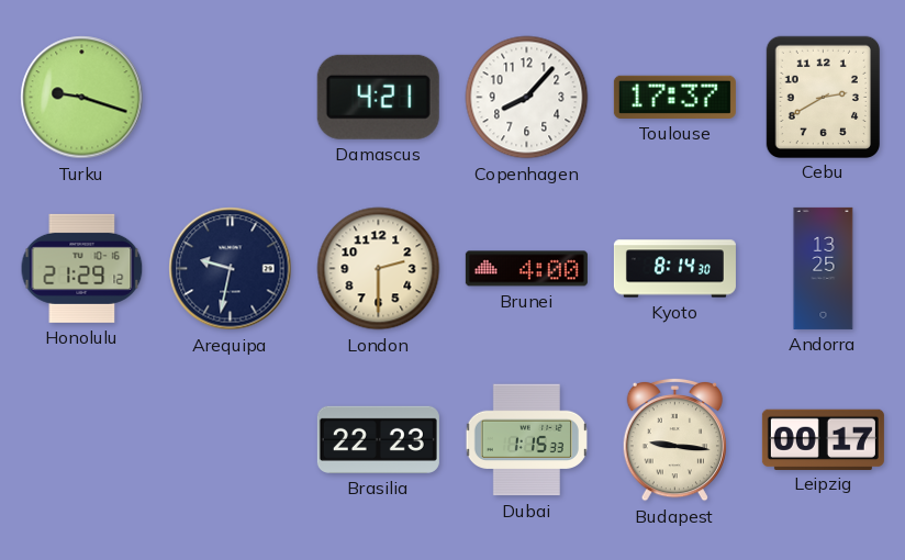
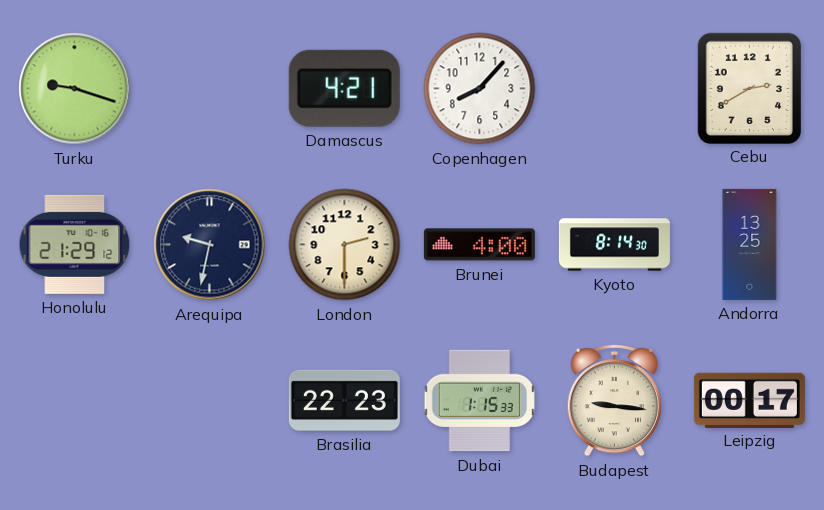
Toulouse: 17:37 -> none
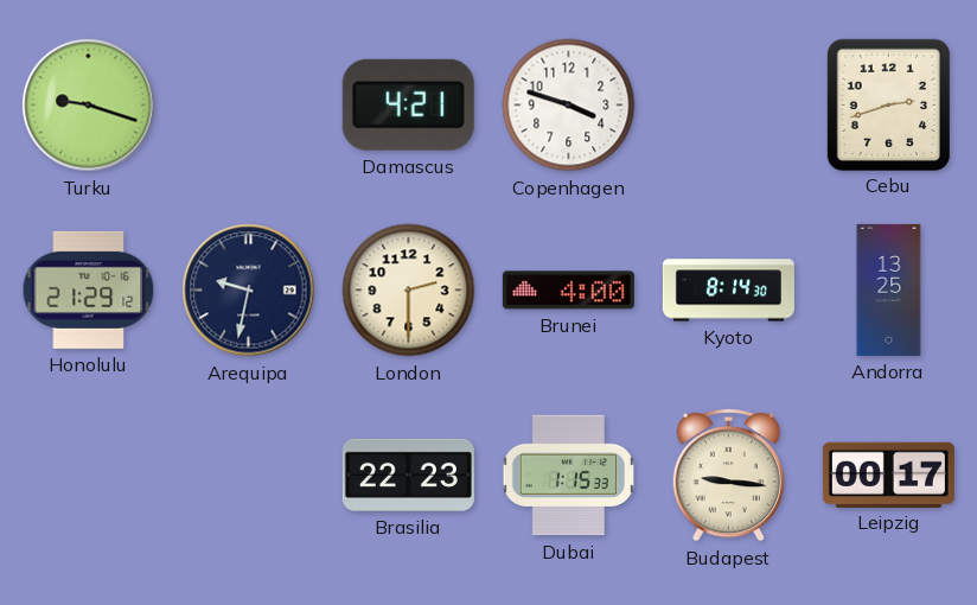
Copenhagen: 8:07 -> 3:48
Cebu: 2:40 -> 2:42
